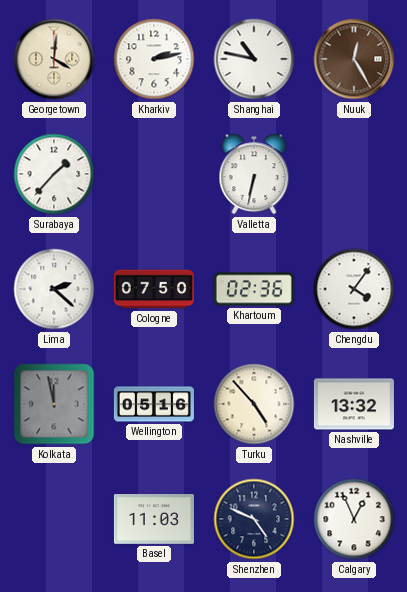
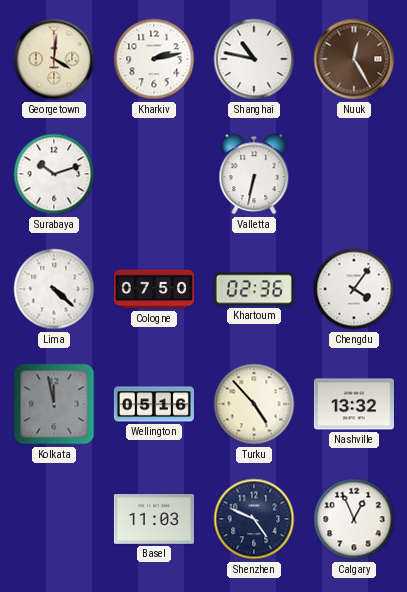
Surabaya: 1:37 -> 10:12
Lima: 2:22 -> 4:22
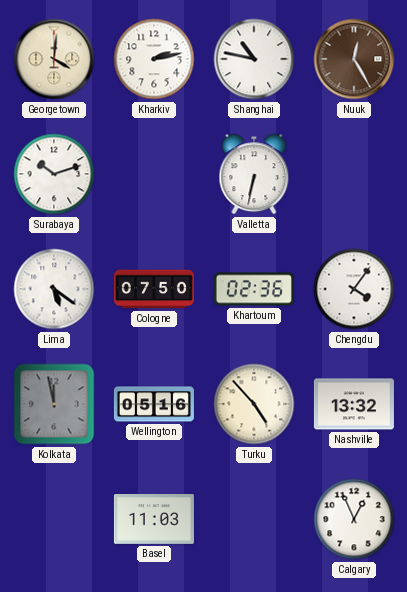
Lima: 4:22 -> 5:21
Shenzhen: 4:49 -> none
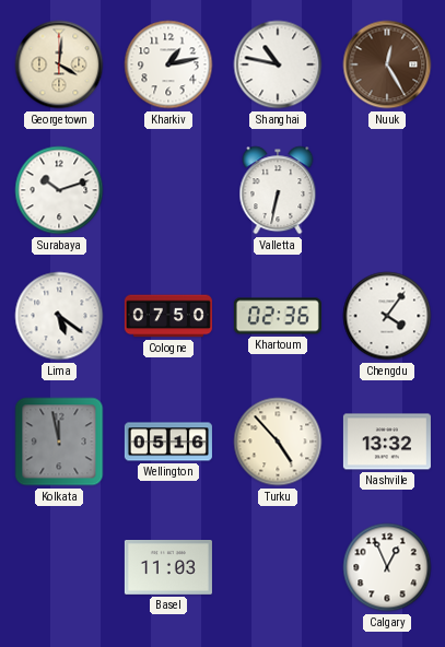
Kharkiv: 2:13 -> 1:13
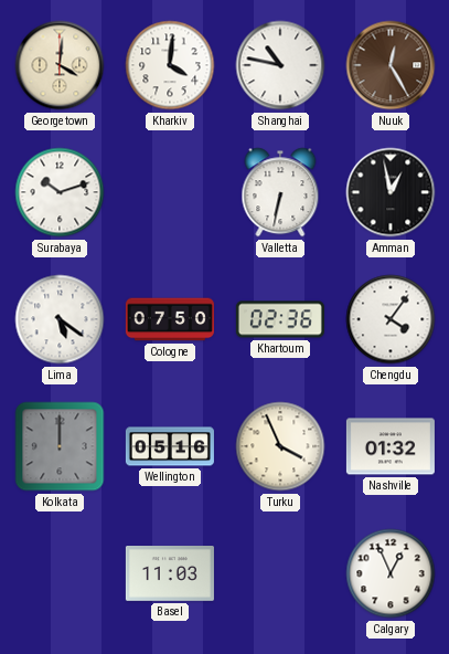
Kharkiv: 1:13 -> 4:01
Amman: none -> 12:58
Kolkata: 11:58 -> 12:00
Turku: 4:53 -> 3:56
Nashville: 13:32 -> 01:32
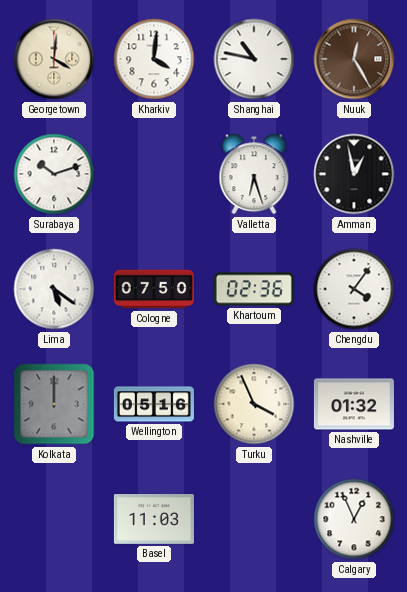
Valletta: 6:32 -> 6:27
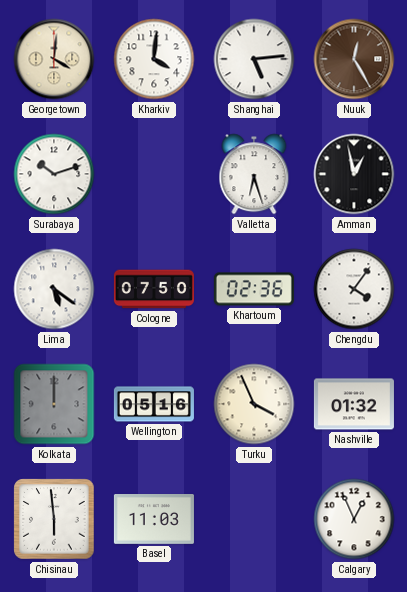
Shanghai: 10:47 -> 5:14
Chisinau: none -> 5:59
